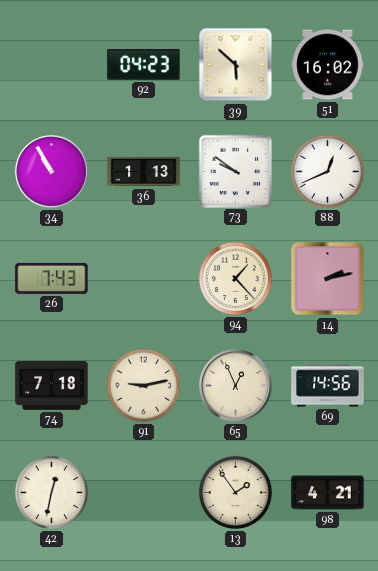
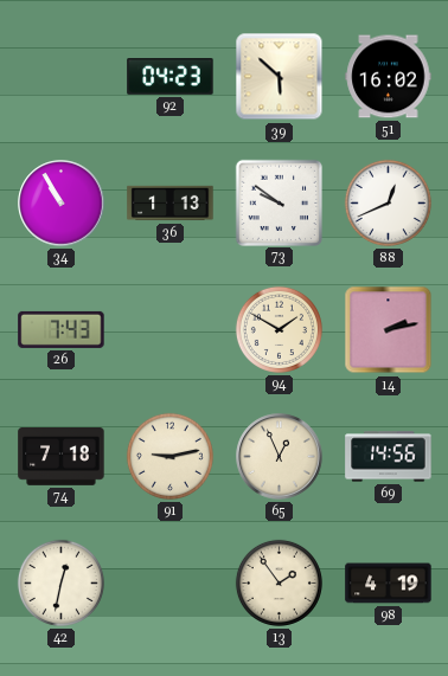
94: 1:23 -> 1:50
98: 4:21 -> 4:19
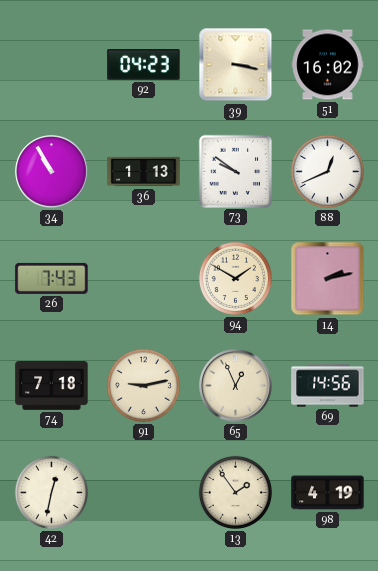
39: 5:52 -> 3:17
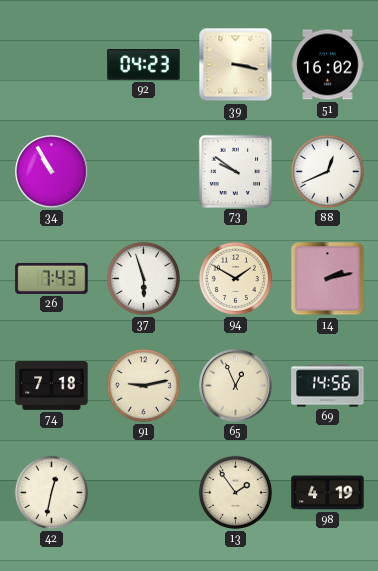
36: 1:13 -> none
37: none -> 5:57
